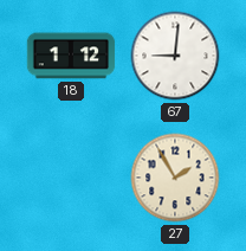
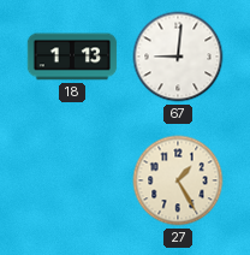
18: 1:12 -> 1:13
27: 1:55 -> 1:25
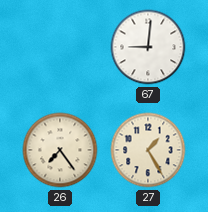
18: 1:13 -> none
26: none -> 7:24
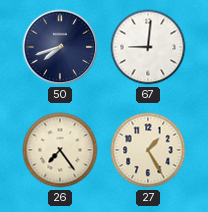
50: none -> 7:42
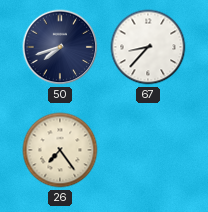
67: 9:01 -> 8:37
27: 1:25 -> none
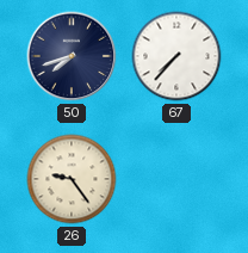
67: 8:37 -> 7:37
26: 7:24 -> 9:24
